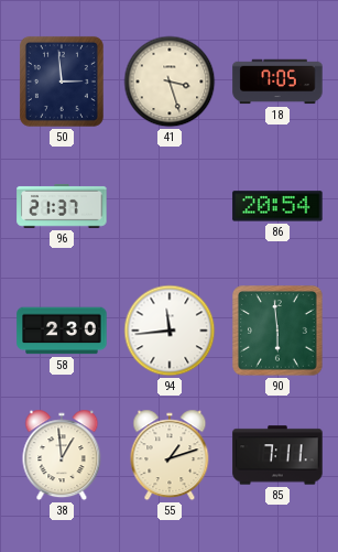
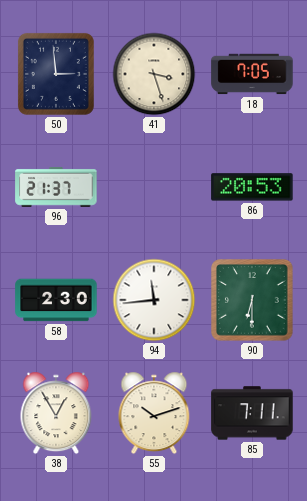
86: 20:54 -> 20:53
90: 5:59 -> 6:30
38: 12:59 -> 12:55
55: 1:12 -> 10:12
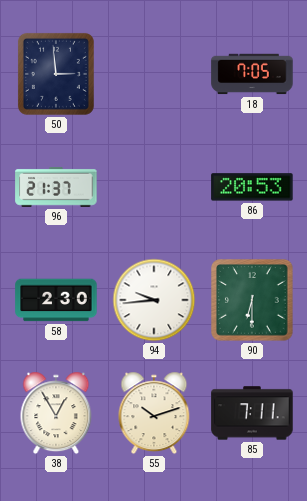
41: 3:27 -> none
94: 11:44 -> 9:44
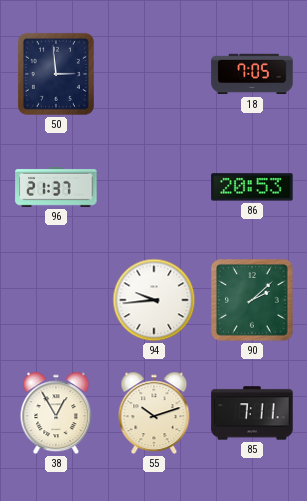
58: 2:30 -> none
90: 6:30 -> 2:08
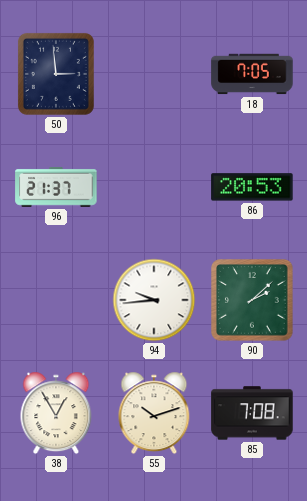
85: 7:11 -> 7:08
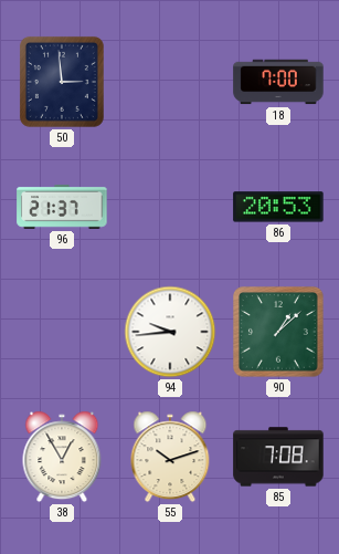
18: 7:05 -> 7:00
90: 2:08 -> 1:08
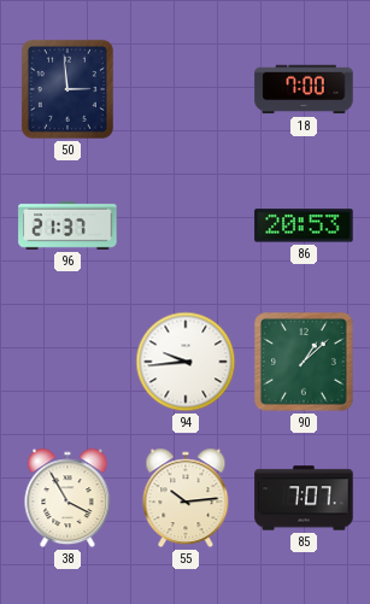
38: 12:55 -> 3:55
55: 10:12 -> 10:14
85: 7:08 -> 7:07
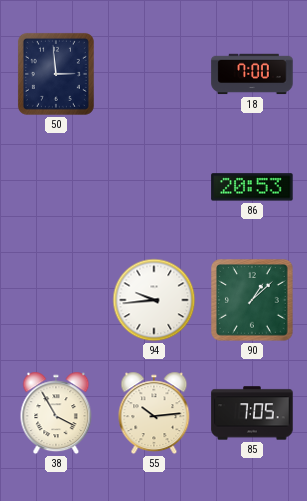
96: 21:37 -> none
85: 7:07 -> 7:05
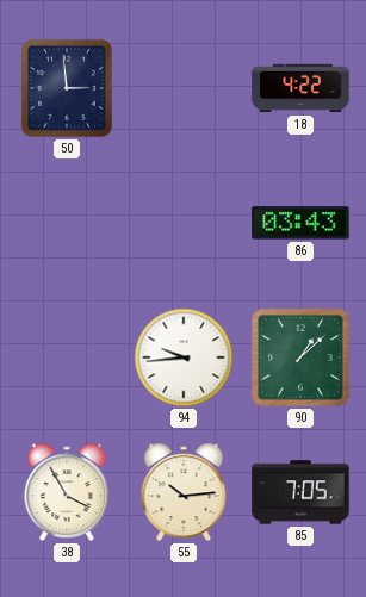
18: 7:00 -> 4:22
86: 20:53 -> 03:43
